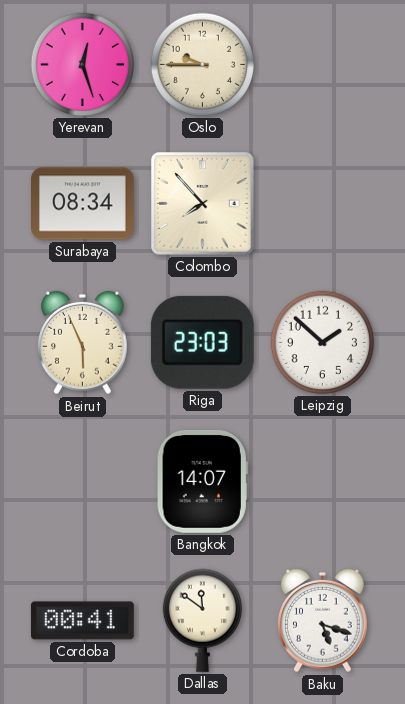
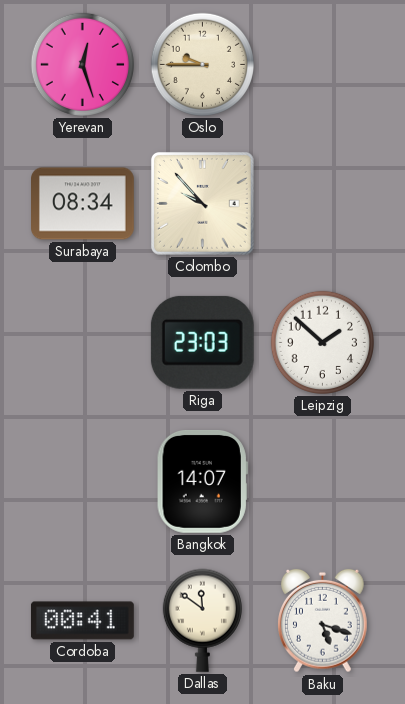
Colombo: 7:53 -> 9:53
Beirut: 5:56 -> none
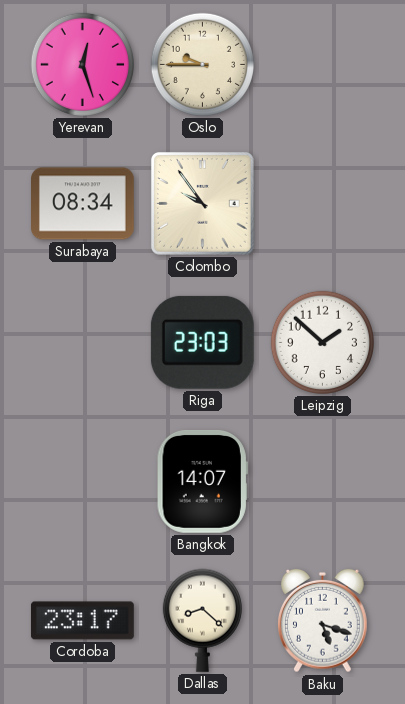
Colombo: 9:53 -> 9:54
Cordoba: 00:41 -> 23:17
Dallas: 11:51 -> 8:22
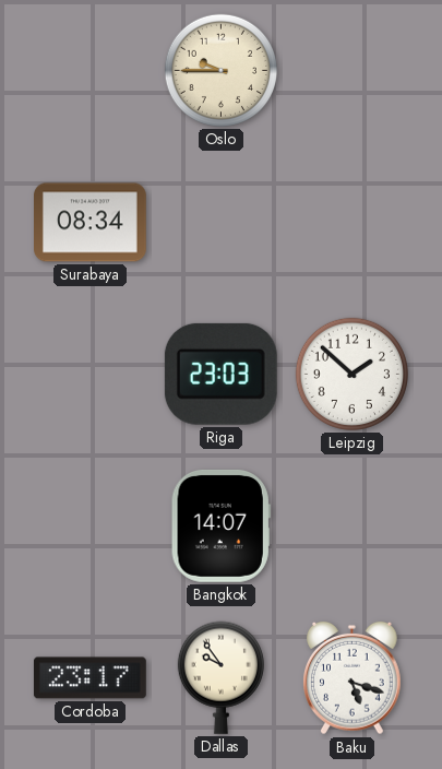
Yerevan: 12:27 -> none
Colombo: 9:54 -> none
Dallas: 8:22 -> 9:54
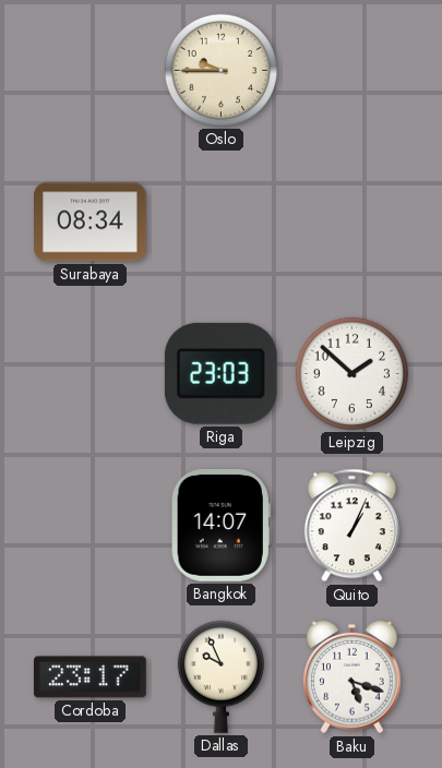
Quito: none -> 1:04
Dallas: 9:54 -> 9:56
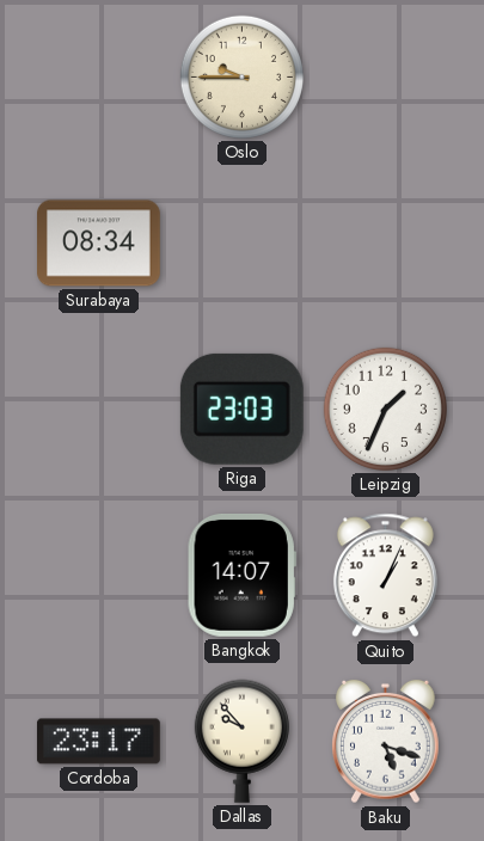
Leipzig: 1:52 -> 1:34
Dallas: 9:56 -> 9:53
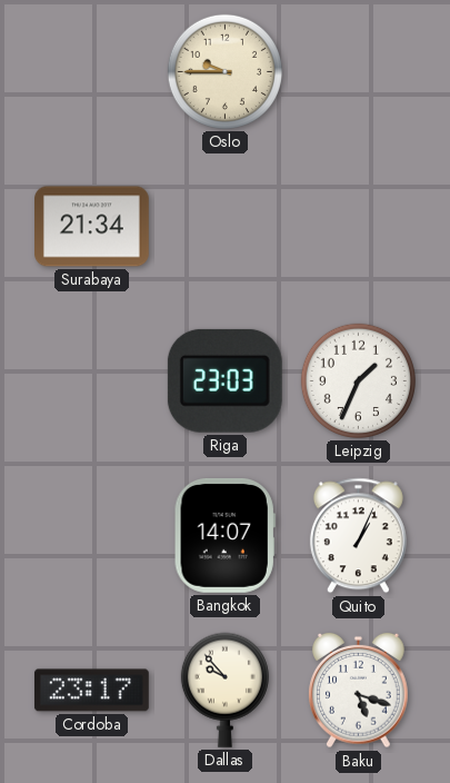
Surabaya: 08:34 -> 21:34
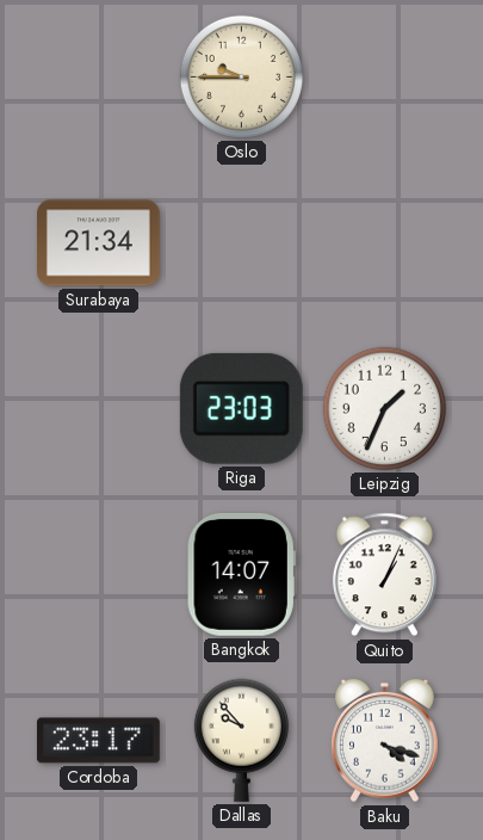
Baku: 5:18 -> 4:18
